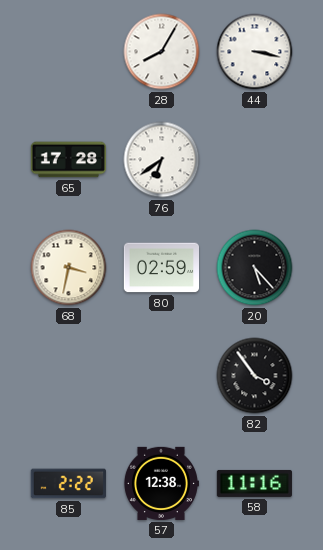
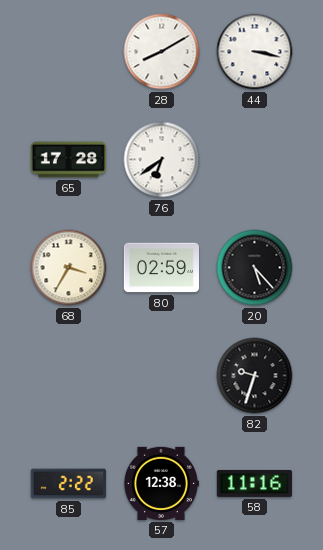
28: 8:05 -> 8:10
68: 3:32 -> 3:35
82: 3:54 -> 9:33
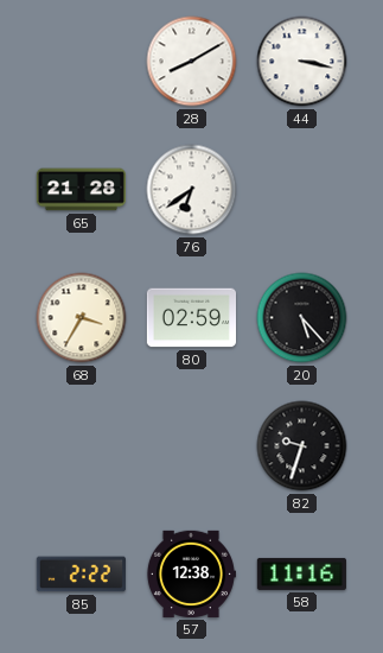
65: 17:28 -> 21:28
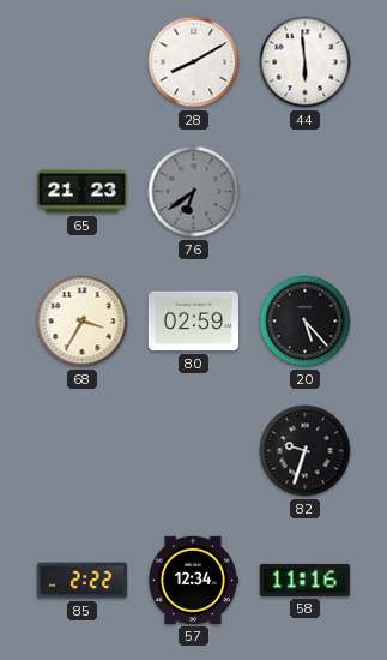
44: 3:17 -> 5:59
65: 21:28 -> 21:23
76 dial: white -> grey
57: 12:38 -> 12:34
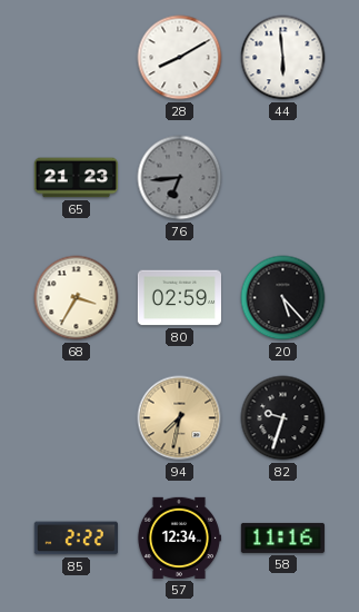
76: 6:39 -> 6:44
94: none -> 7:32
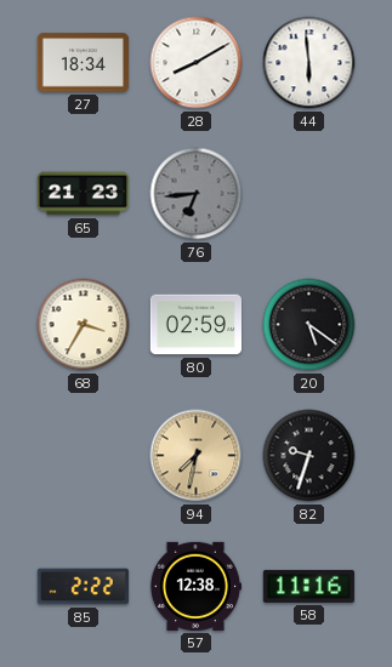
27: none -> 18:34
20: 5:23 -> 5:21
57: 12:34 -> 12:38
